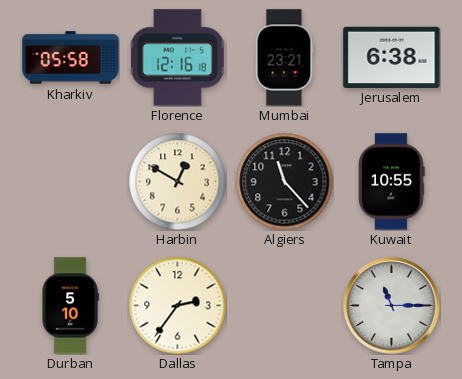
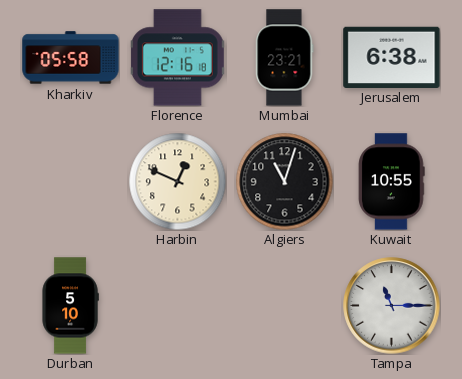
Harbin: 12:50 -> 12:49
Algiers: 11:23 -> 11:03
Dallas: 2:36 -> none
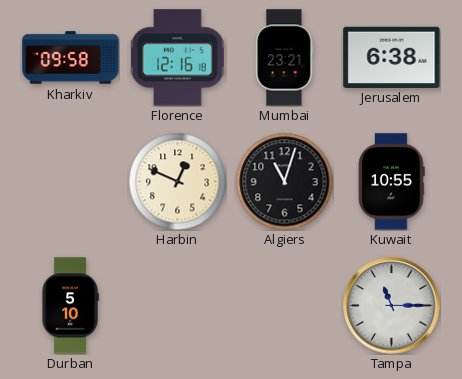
Kharkiv: 05:58 -> 09:58
